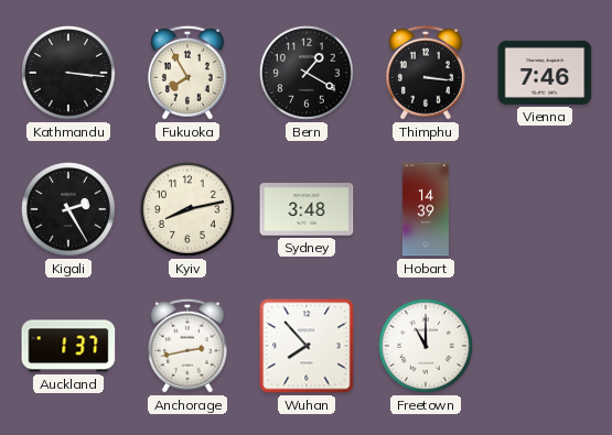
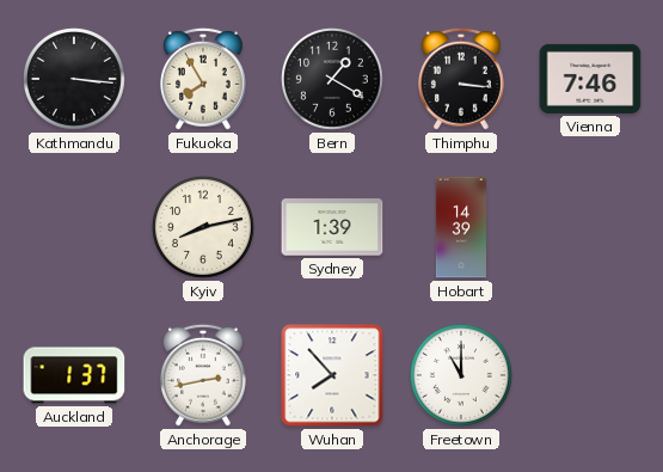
Kigali: 2:25 -> none
Sydney: 3:48 -> 1:39
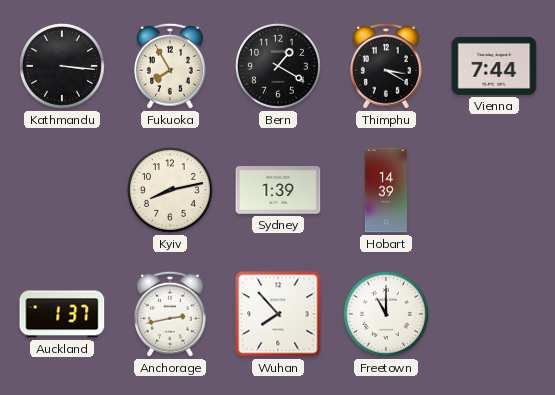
Thimphu: 3:16 -> 3:20
Vienna: 7:46 -> 7:44
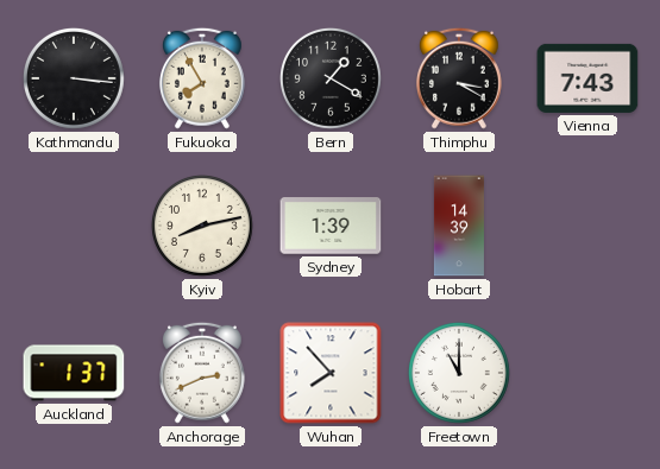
Vienna: 7:44 -> 7:43
Anchorage: 2:43 -> 2:41
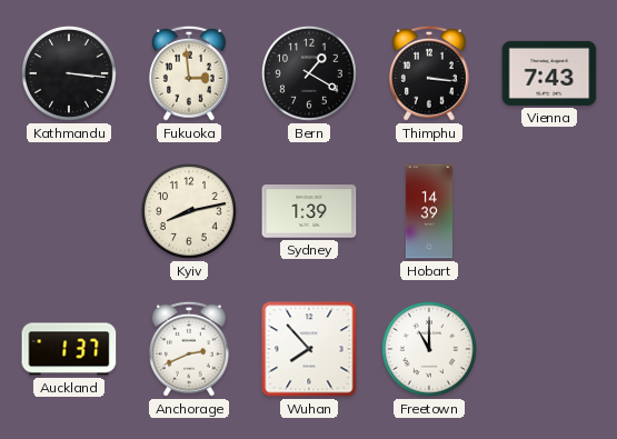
Fukuoka: 7:55 -> 2:59
Thimphu: 3:20 -> 3:16
